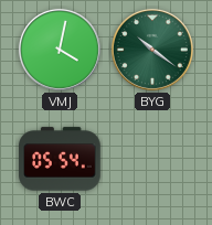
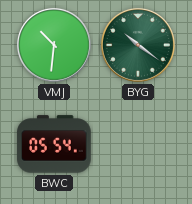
VMJ: 4:02 -> 10:31
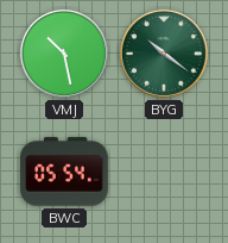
VMJ: 10:31 -> 10:28
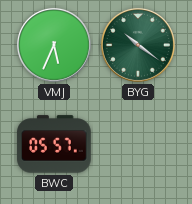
VMJ: 10:28 -> 5:34
BWC: 05:54 -> 05:57
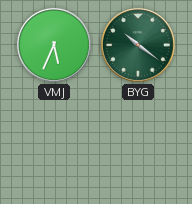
BWC: 05:57 -> none
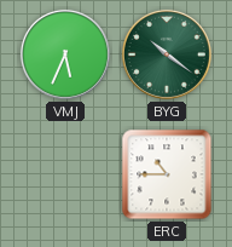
ERC: none -> 10:45
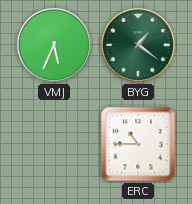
BYG: 10:21 -> 1:21
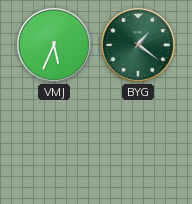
ERC: 10:45 -> none
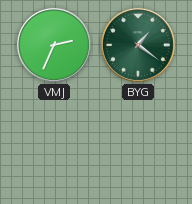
VMJ: 5:34 -> 2:34
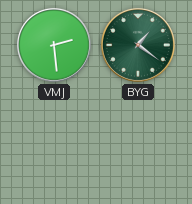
VMJ: 2:34 -> 2:29
